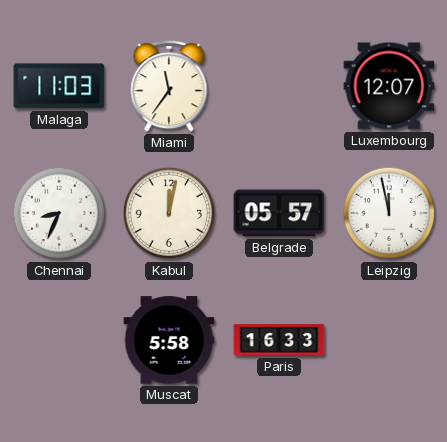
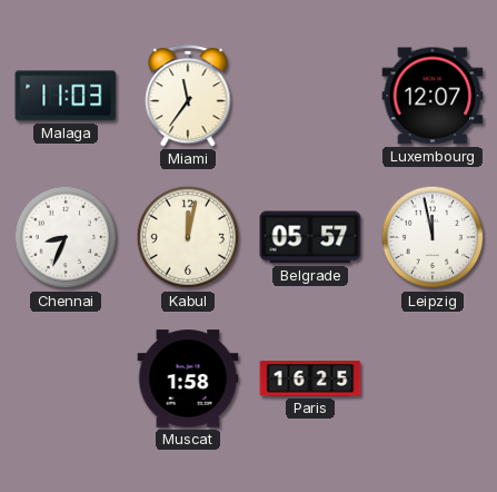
Muscat: 5:58 -> 1:58
Paris: 16:33 -> 16:25
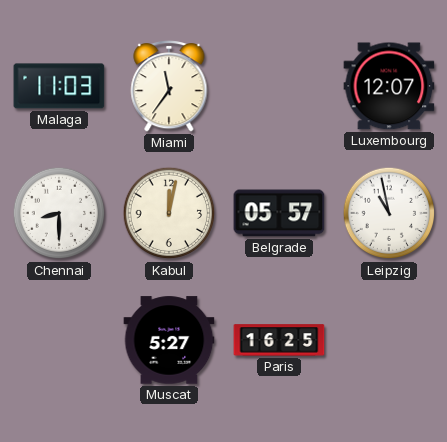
Chennai: 8:34 -> 8:30
Leipzig: 11:58 -> 10:58
Muscat: 1:58 -> 5:27
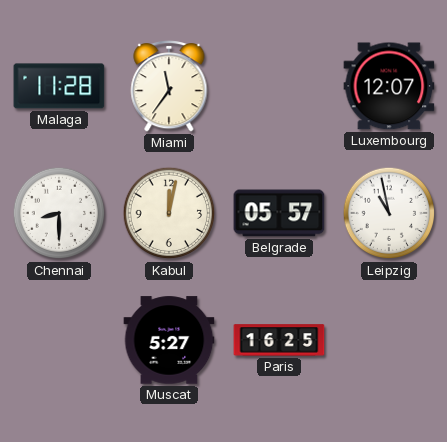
Malaga: 11:03 -> 11:28
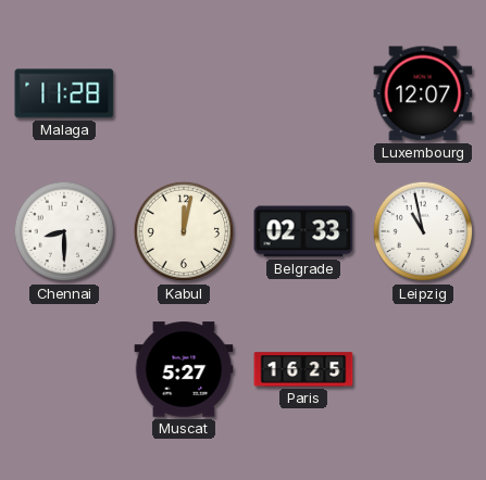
Miami: 11:36 -> none
Belgrade: 05:57 -> 02:33
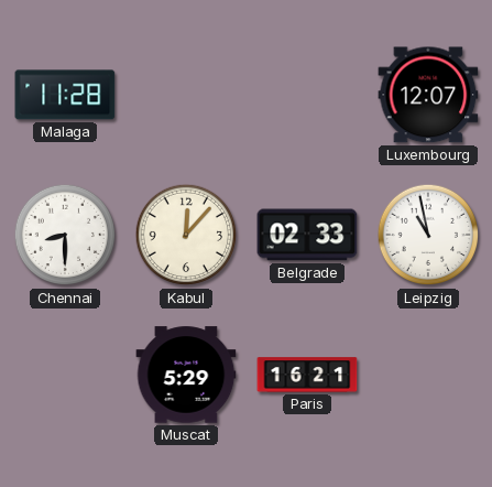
Kabul: 12:02 -> 12:07
Muscat: 5:27 -> 5:29
Paris: 16:25 -> 16:21
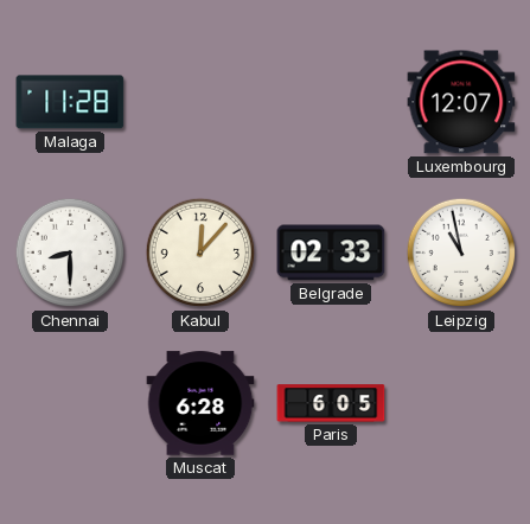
Muscat: 5:29 -> 6:28
Paris: 16:21 -> 6:05
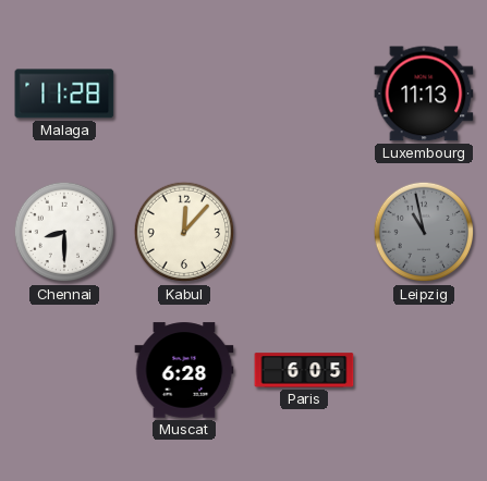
Luxembourg: 12:07 -> 11:13
Belgrade: 02:33 -> none
Leipzig dial: white -> grey
